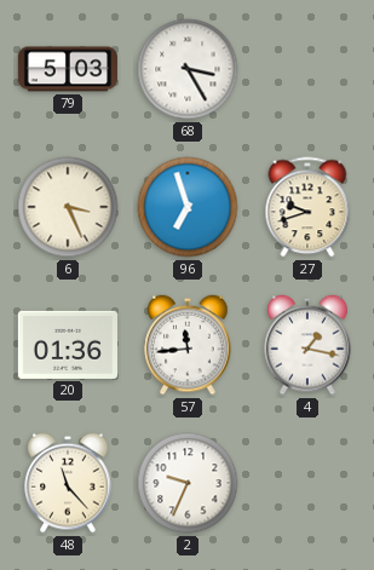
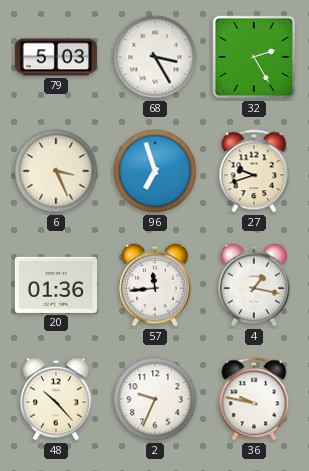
32: none -> 2:25
48: 11:23 -> 10:23
36: none -> 9:47
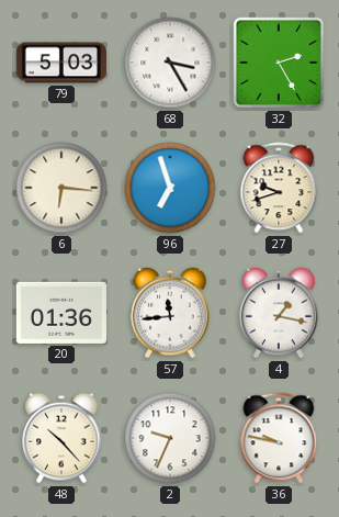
6: 3:26 -> 6:16
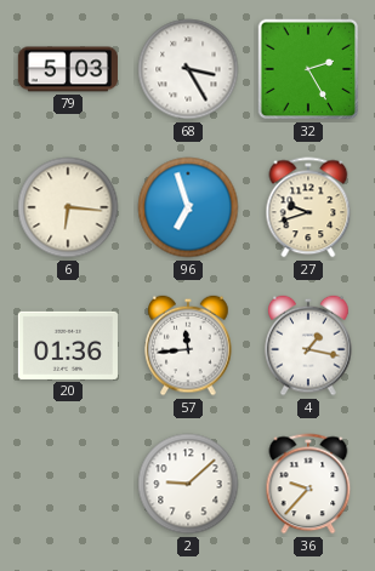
48: 10:23 -> none
2: 9:34 -> 9:08
36: 9:47 -> 9:37
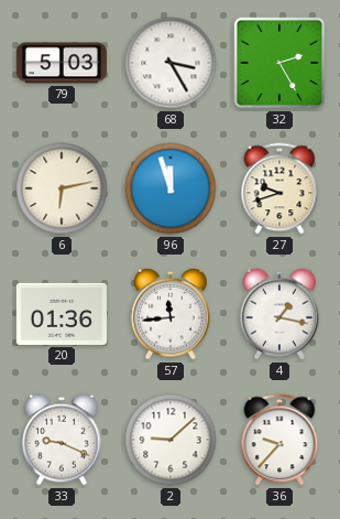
6: 6:16 -> 6:13
96: 6:57 -> 11:57
33: none -> 9:19
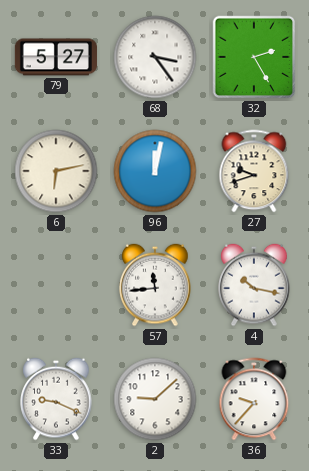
79: 5:03 -> 5:27
68: 3:25 -> 3:24
96: 11:57 -> 12:02
20: 01:36 -> none
4: 1:17 -> 10:17
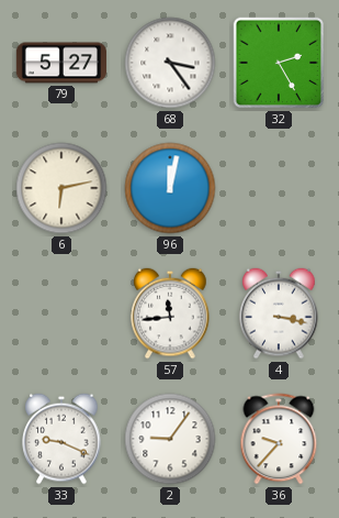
27: 9:42 -> none
4: 10:17 -> 3:17
2: 9:08 -> 9:06
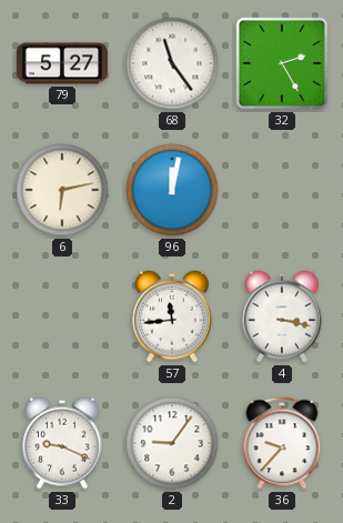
68: 3:24 -> 11:24
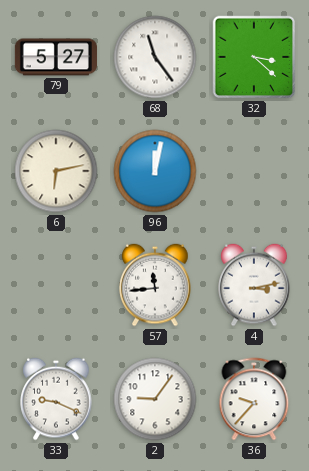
32: 2:25 -> 3:22
4: 3:17 -> 3:13
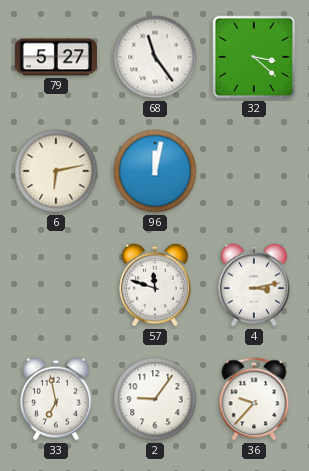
57: 11:44 -> 11:48
33: 9:19 -> 6:58
